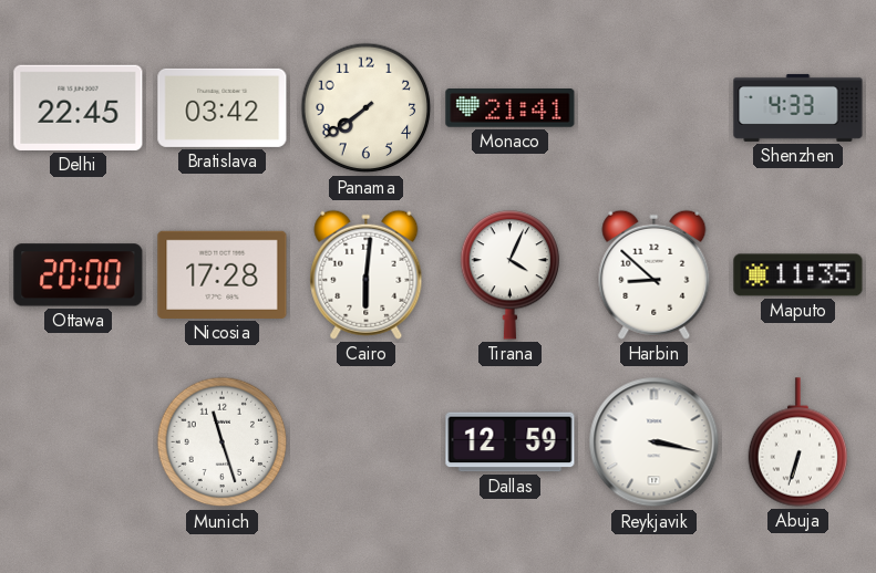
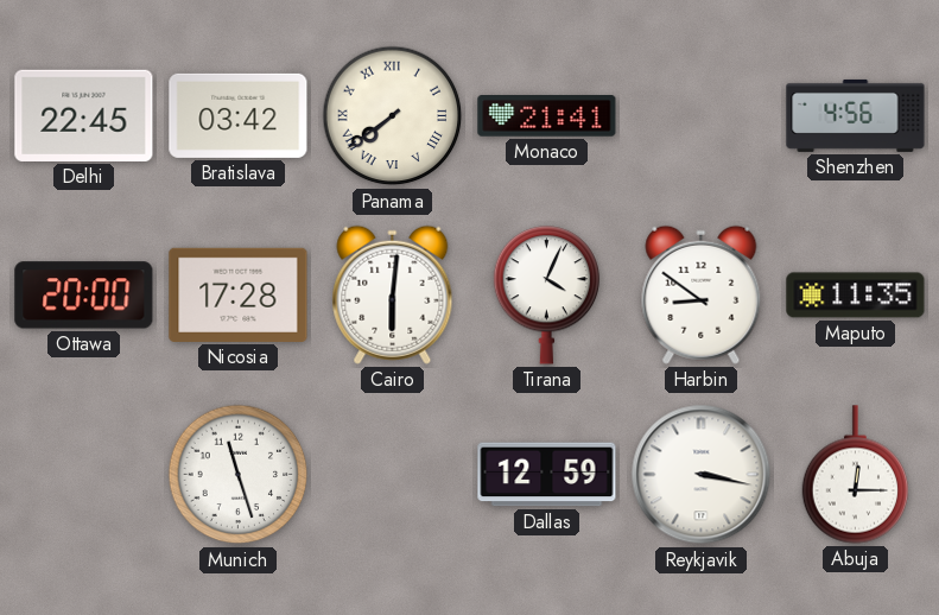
Panama numerals: Arabic -> Roman
Shenzhen: 4:33 -> 4:56
Harbin: 8:52 -> 8:51
Abuja: 6:33 -> 12:15
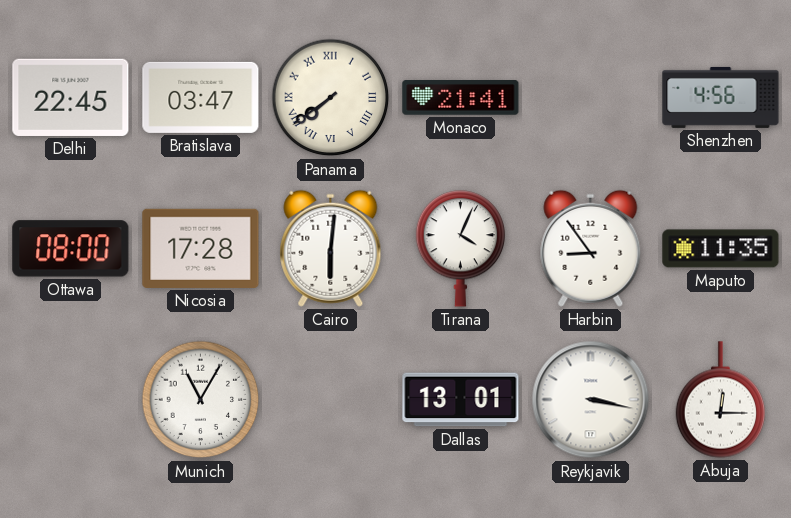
Bratislava: 03:42 -> 03:47
Ottawa: 20:00 -> 08:00
Harbin: 8:51 -> 8:54
Munich: 11:27 -> 11:05
Dallas: 12:59 -> 13:01
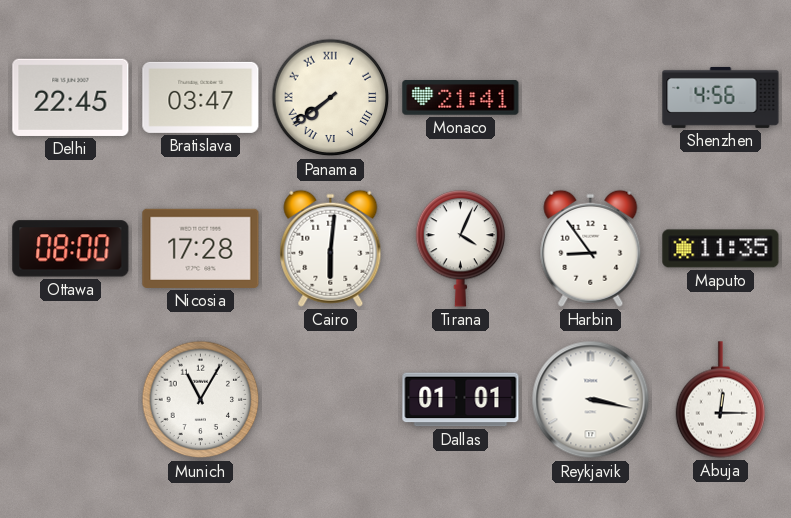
Dallas: 13:01 -> 01:01
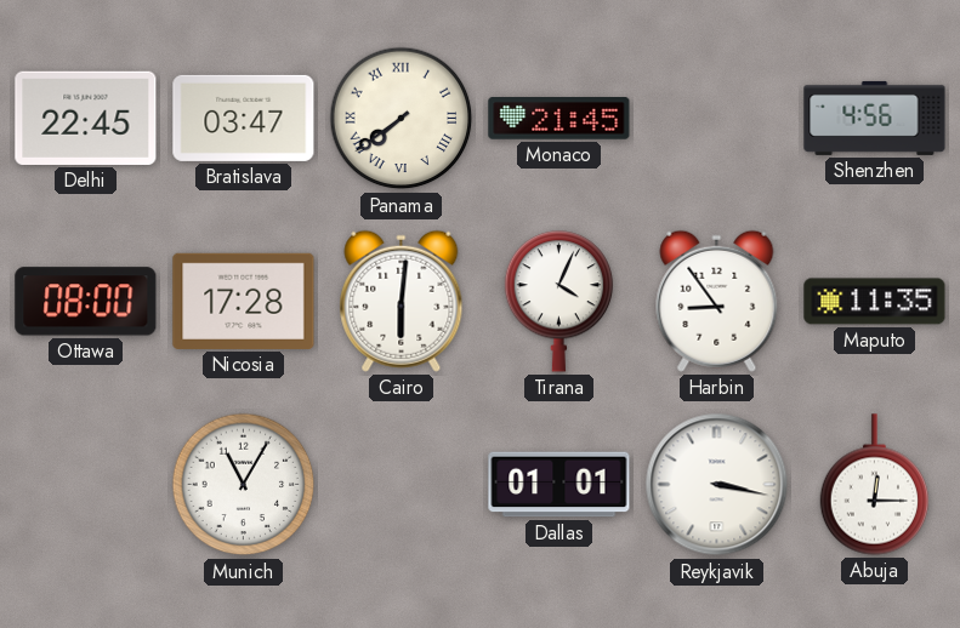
Monaco: 21:41 -> 21:45
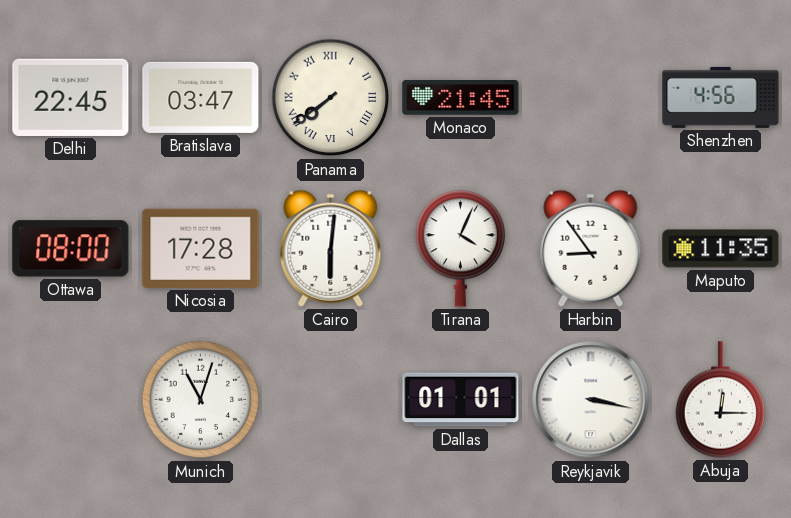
Munich: 11:05 -> 11:03
